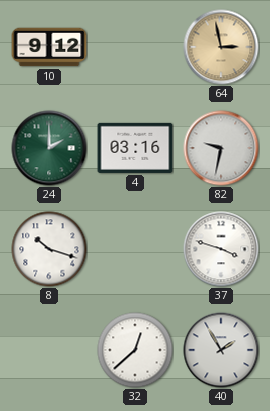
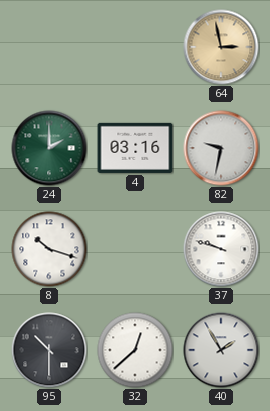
10: 9:12 -> none
37: 3:48 -> 9:48
95: none -> 10:30
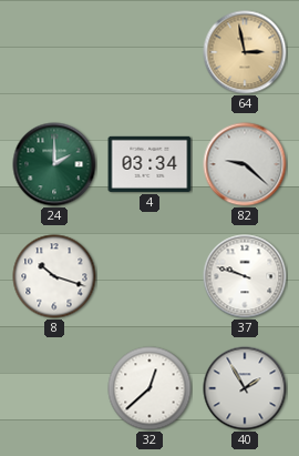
4: 03:16 -> 03:34
82: 9:32 -> 9:22
95: 10:30 -> none
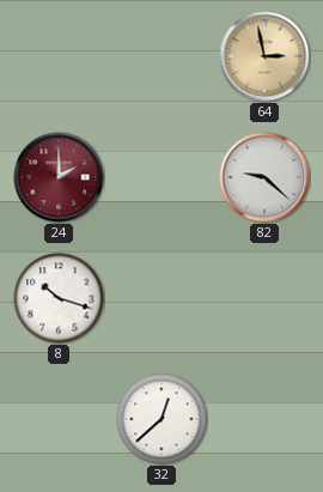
24 dial: green -> burgundy
4: 03:34 -> none
37: 9:48 -> none
40: 1:55 -> none
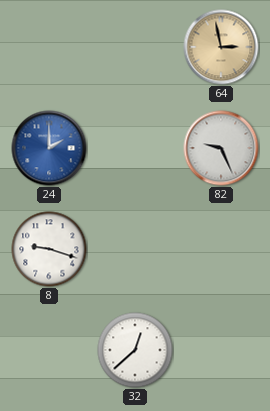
24 dial: burgundy -> blue
82: 9:22 -> 9:26
8: 10:18 -> 9:18
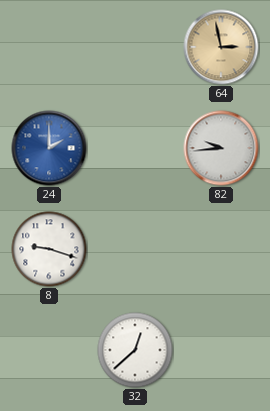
82: 9:26 -> 9:44
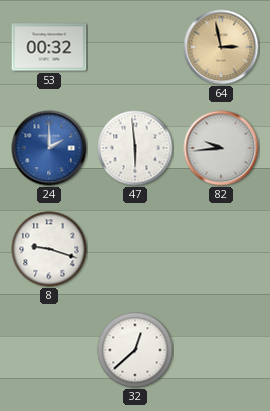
53: none -> 00:32
47: none -> 5:59
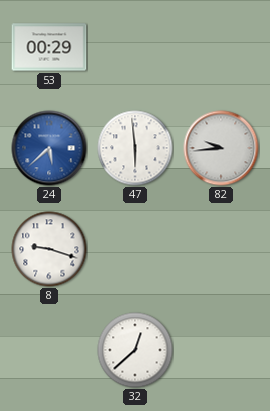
53: 00:32 -> 00:29
64: 2:58 -> none
24: 2:00 -> 5:38
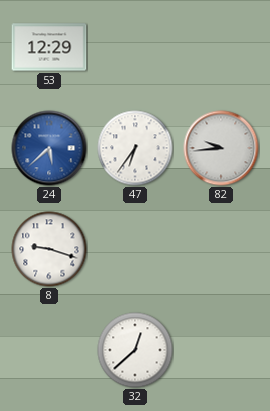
53: 00:29 -> 12:29
47: 5:59 -> 6:36
